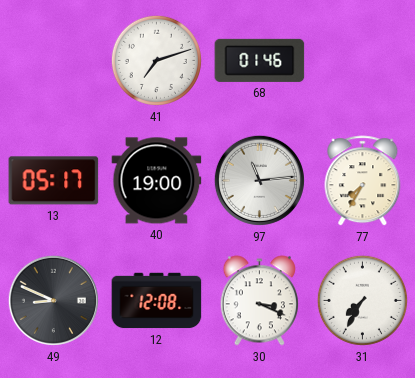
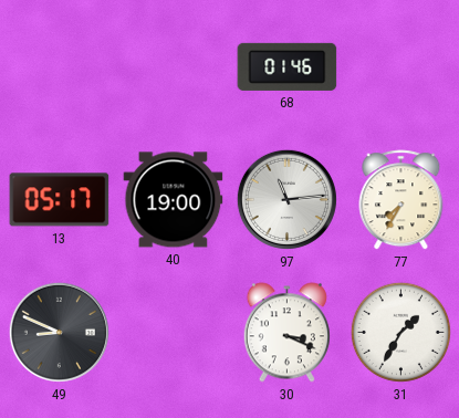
41: 7:12 -> none
12: 12:08 -> none
31: 7:35 -> 1:35
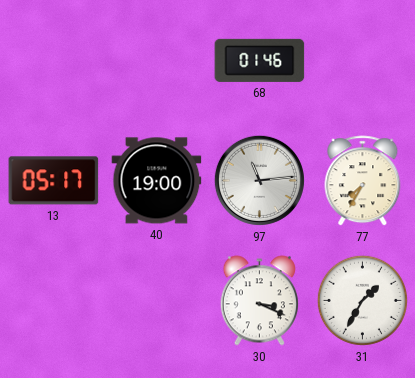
49: 8:49 -> none
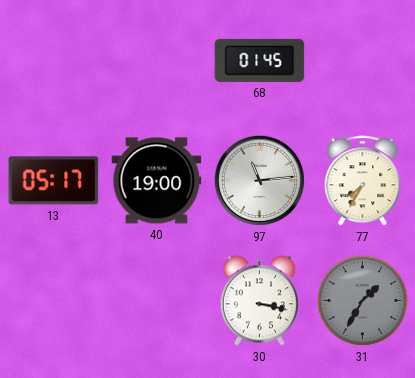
68: 01:46 -> 01:45
30: 3:19 -> 3:17
31 dial: white -> grey
